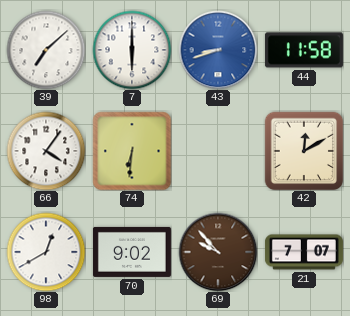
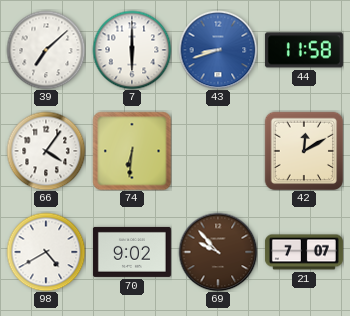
98: 12:40 -> 4:40
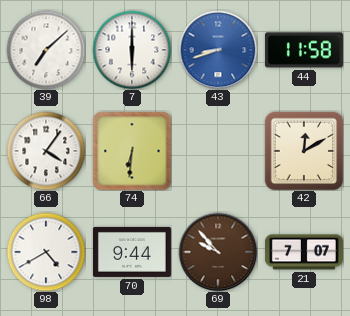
70: 9:02 -> 9:44
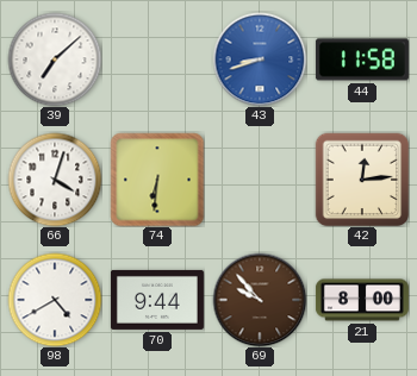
7: 6:00 -> none
66: 4:06 -> 4:03
42: 12:10 -> 12:14
21: 7:07 -> 8:00
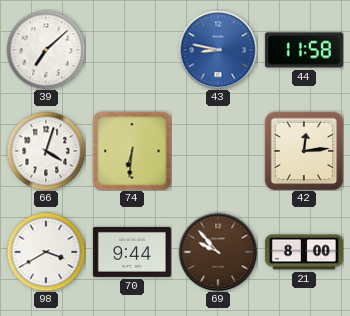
43: 8:42 -> 8:47
98: 4:40 -> 3:40
